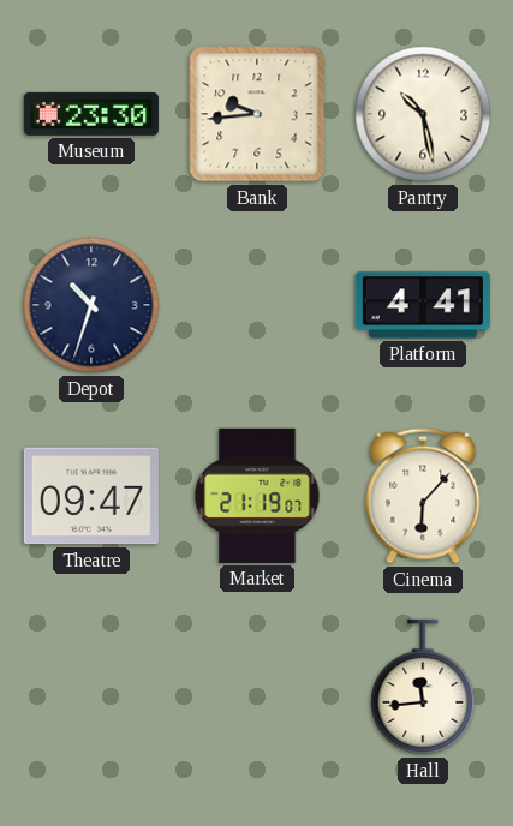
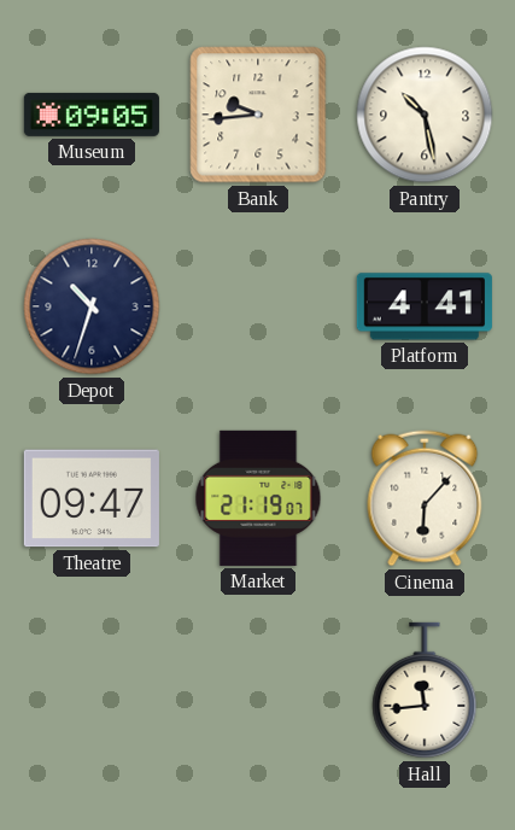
Museum: 23:30 -> 09:05
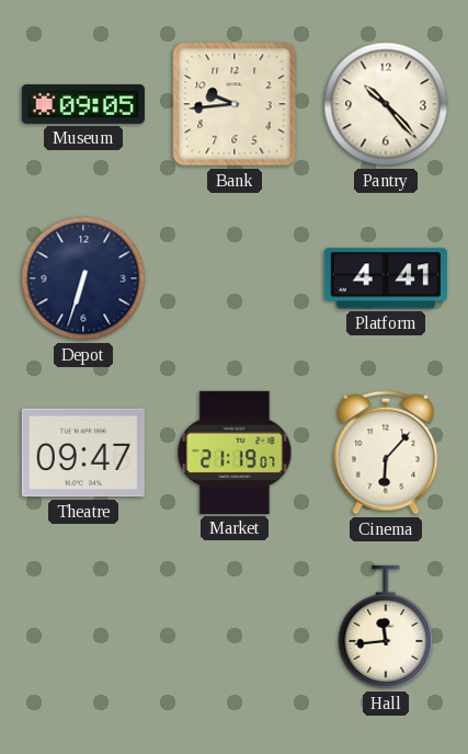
Pantry: 10:28 -> 10:23
Depot: 10:33 -> 6:33
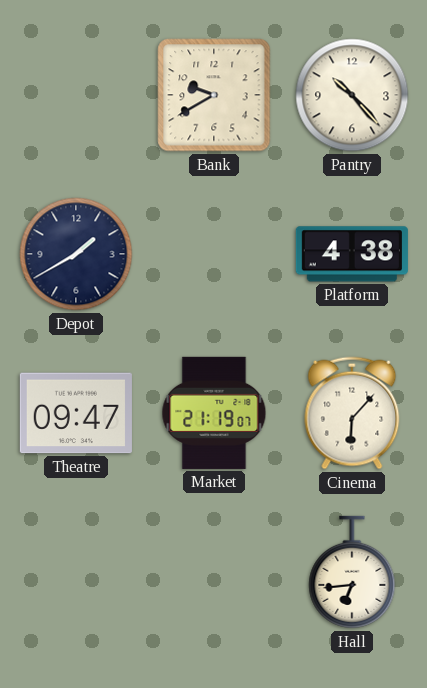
Museum: 09:05 -> none
Bank: 9:44 -> 9:40
Depot: 6:33 -> 1:40
Platform: 4:41 -> 4:38
Hall: 11:44 -> 6:44
